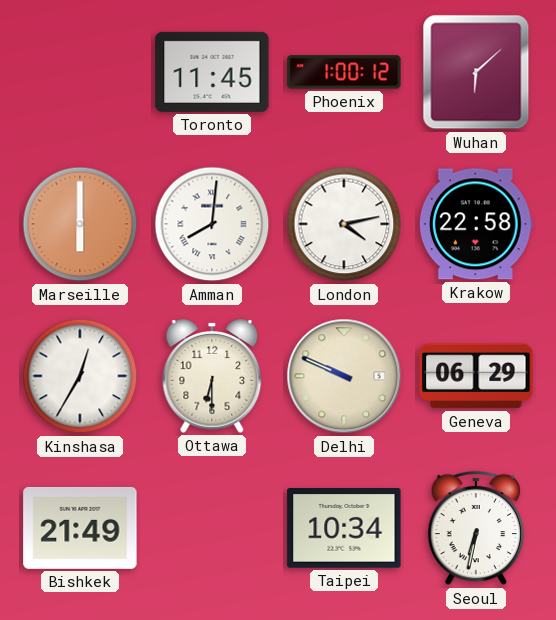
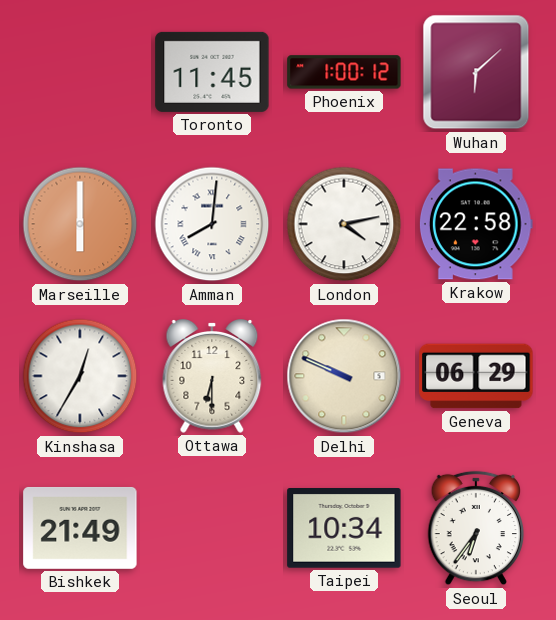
Seoul: 6:32 -> 6:36
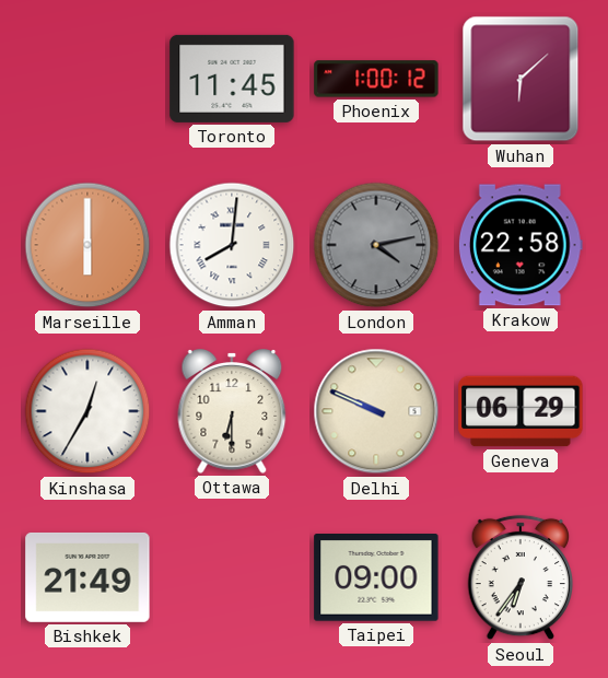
London dial: white -> grey
Taipei: 10:34 -> 09:00
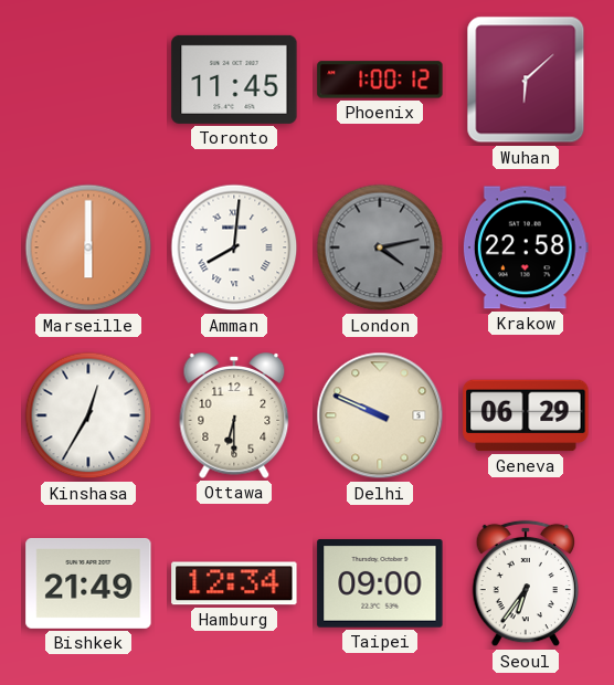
Hamburg: none -> 12:34
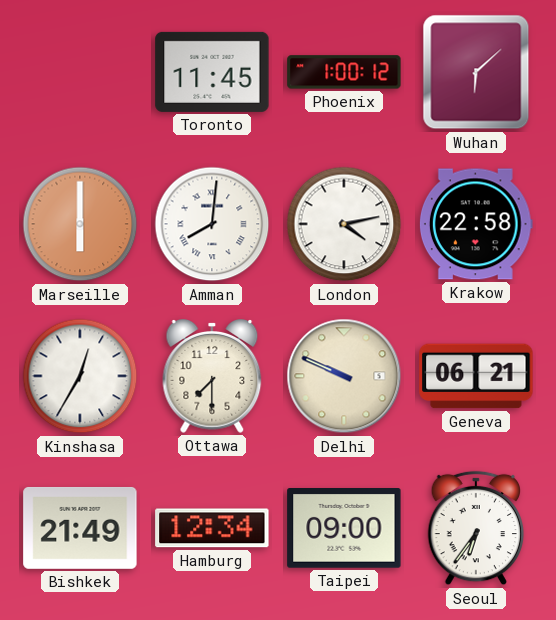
London dial: grey -> white
Ottawa: 6:30 -> 7:30
Geneva: 06:29 -> 06:21
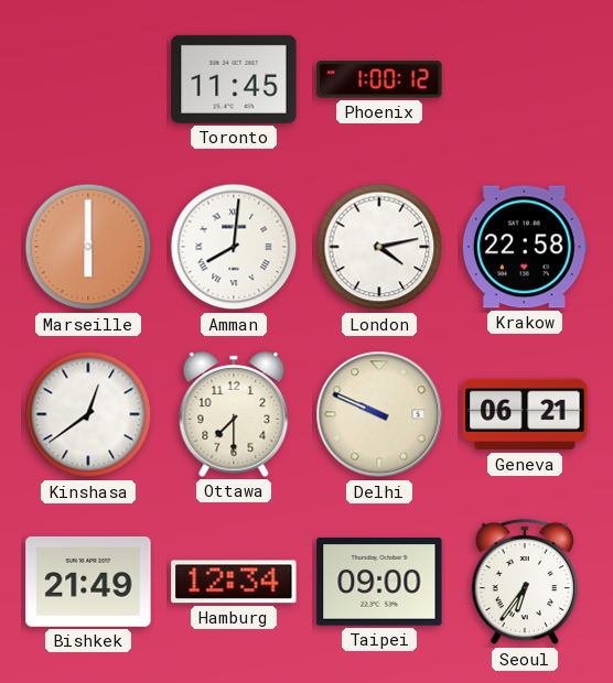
Wuhan: 6:08 -> none
Kinshasa: 12:35 -> 12:39
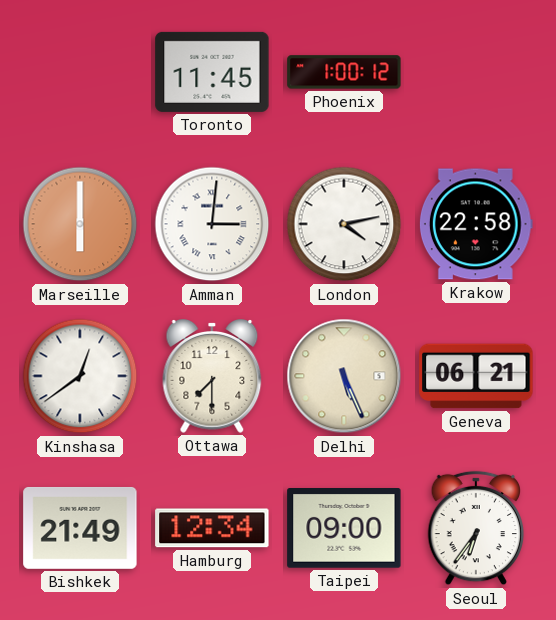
Amman: 8:01 -> 3:01
Delhi: 9:49 -> 5:26
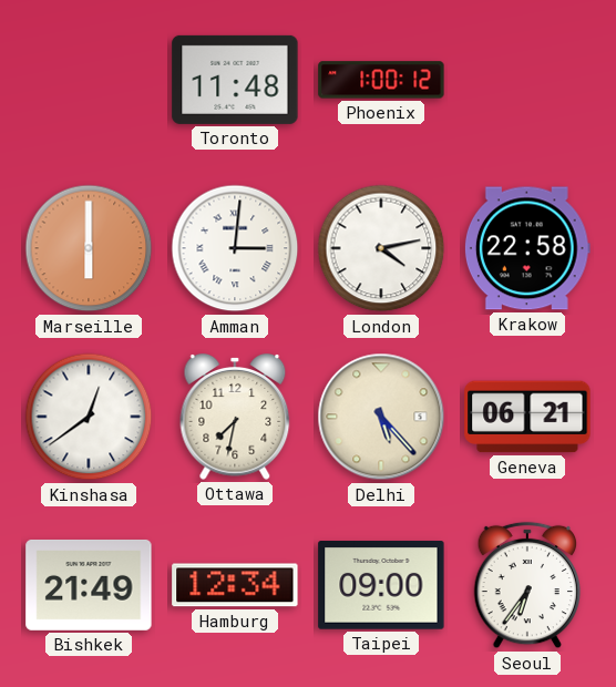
Toronto: 11:45 -> 11:48
Ottawa: 7:30 -> 7:32
Delhi: 5:26 -> 5:23
